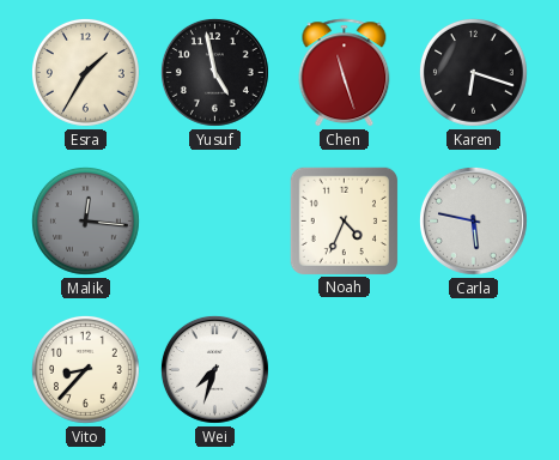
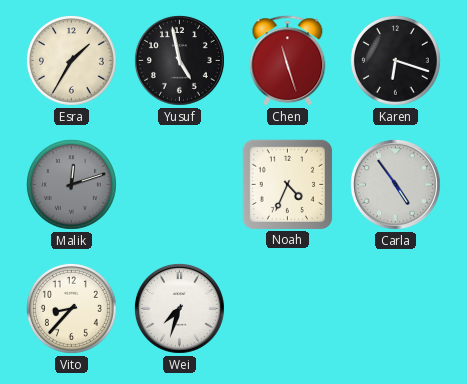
Malik: 12:16 -> 12:12
Carla: 5:47 -> 4:54
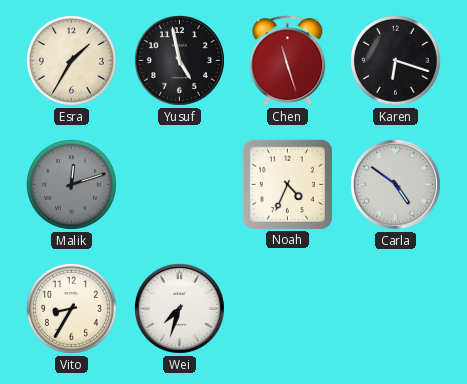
Carla: 4:54 -> 4:51
Vito: 8:37 -> 8:35
